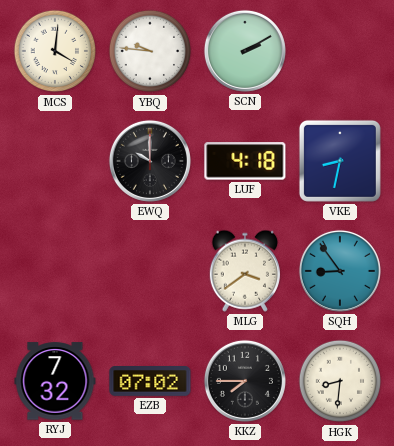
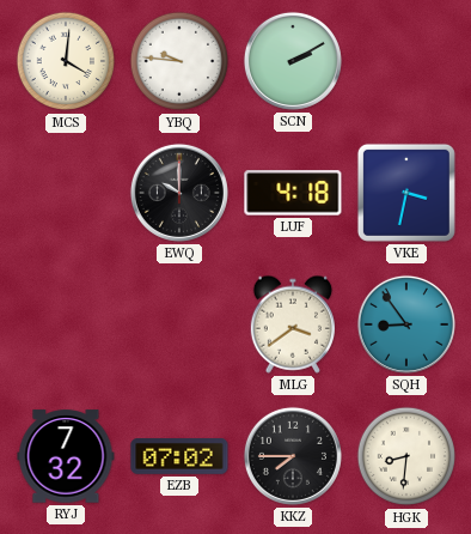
VKE: 8:32 -> 3:32
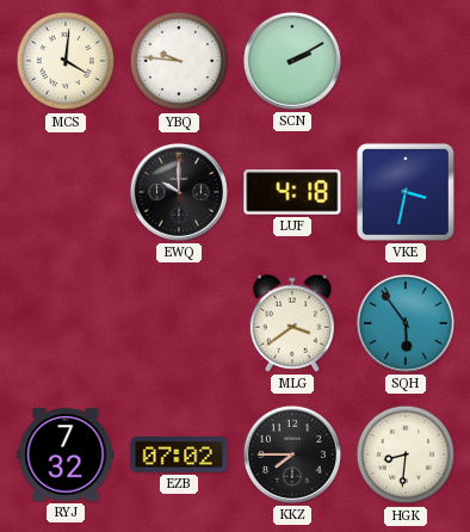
SQH: 8:54 -> 5:54
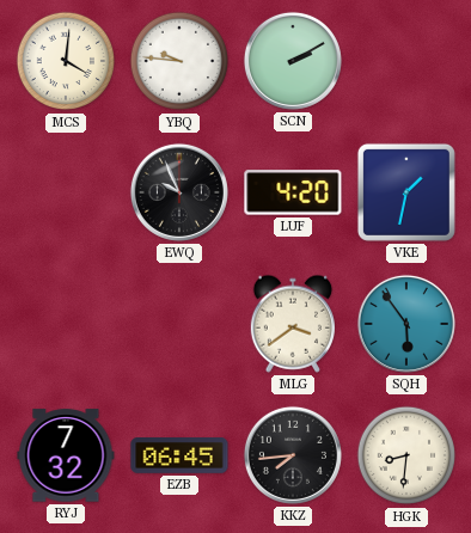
EWQ: 10:00 -> 9:56
LUF: 4:18 -> 4:20
VKE: 3:32 -> 1:32
EZB: 07:02 -> 06:45
KKZ: 7:45 -> 7:44
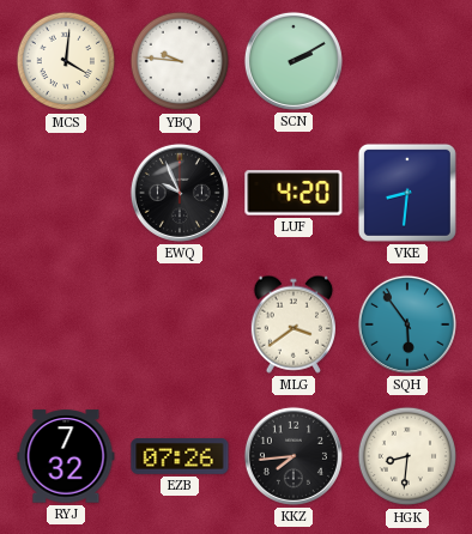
VKE: 1:32 -> 8:31
EZB: 06:45 -> 07:26
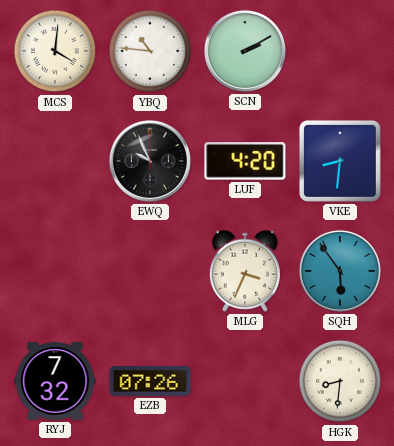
YBQ: 9:46 -> 10:46
MLG: 3:39 -> 3:34
KKZ: 7:44 -> none
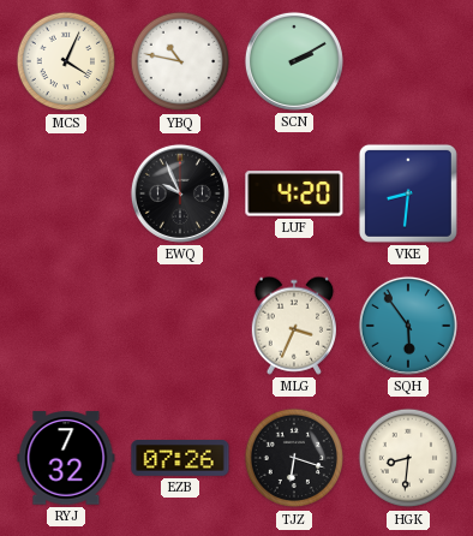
MCS: 4:01 -> 4:04
YBQ: 10:46 -> 10:47
TJZ: none -> 6:18
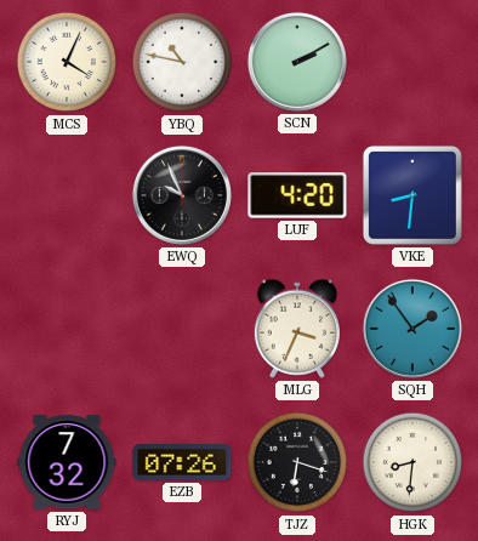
SQH: 5:54 -> 1:54
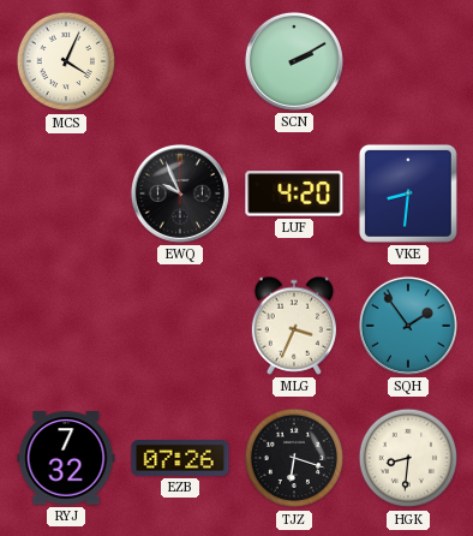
YBQ: 10:47 -> none
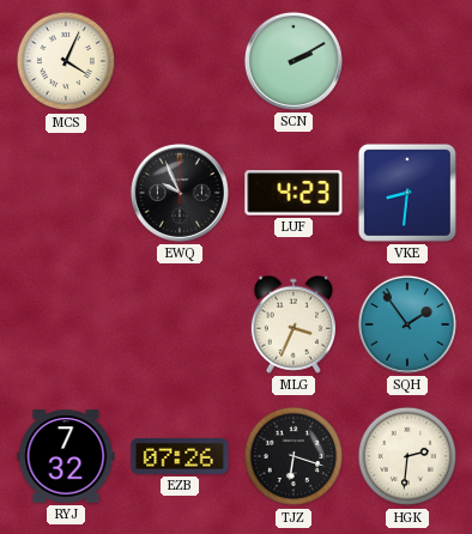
LUF: 4:20 -> 4:23
HGK: 8:31 -> 2:31
